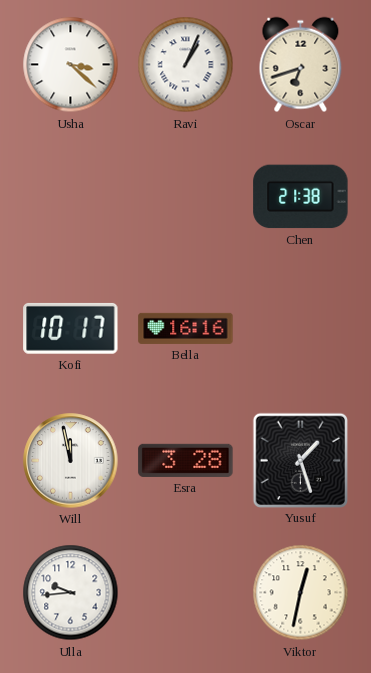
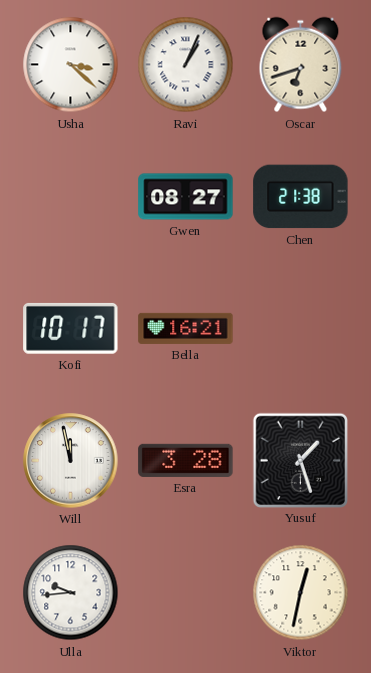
Gwen: none -> 08:27
Bella: 16:16 -> 16:21
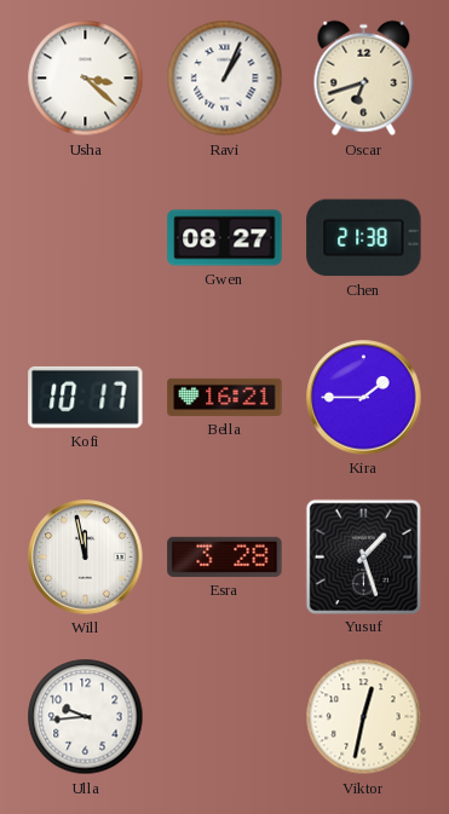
Kira: none -> 1:45
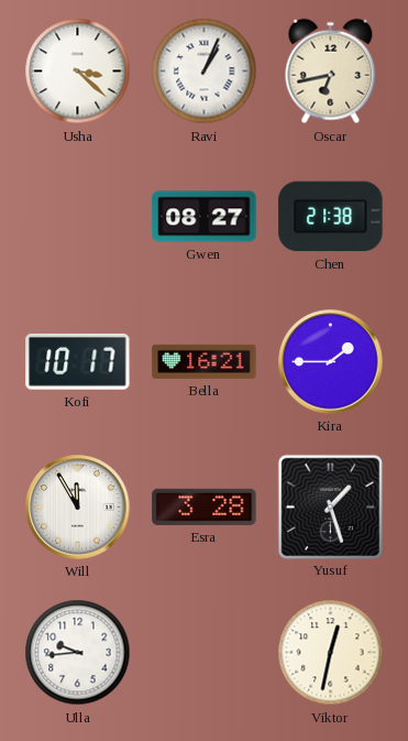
Oscar: 6:42 -> 6:43
Will: 11:58 -> 11:55
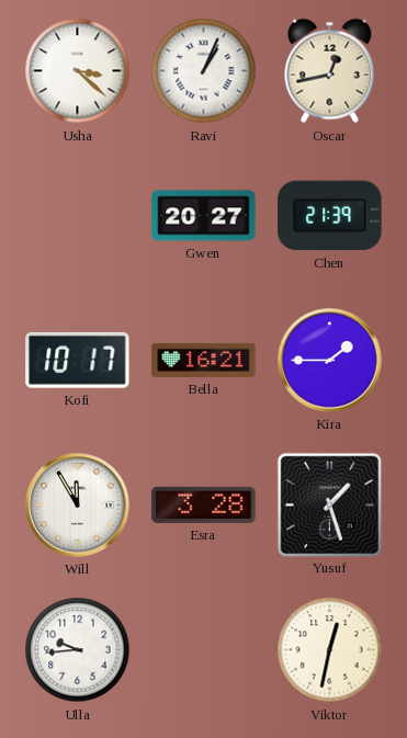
Oscar: 6:43 -> 12:43
Gwen: 08:27 -> 20:27
Chen: 21:38 -> 21:39
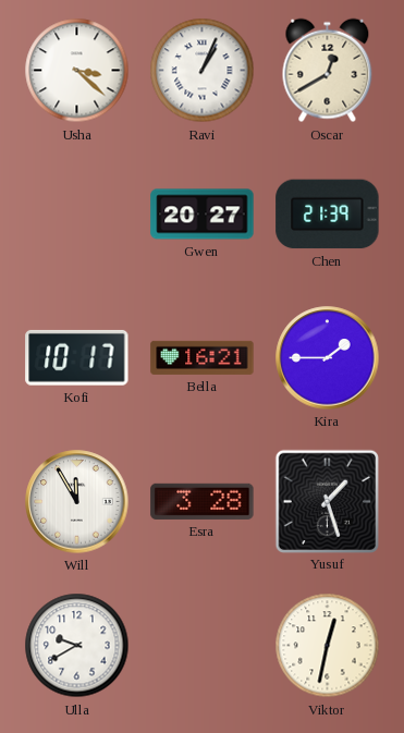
Oscar: 12:43 -> 12:40
Ulla: 9:44 -> 9:40
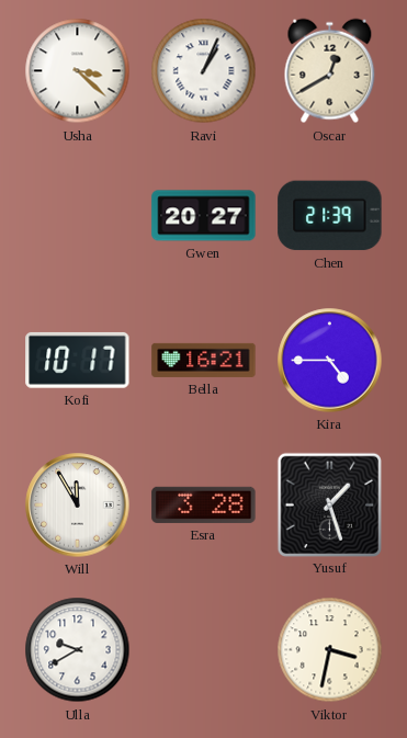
Kira: 1:45 -> 4:45
Viktor: 12:32 -> 3:32
